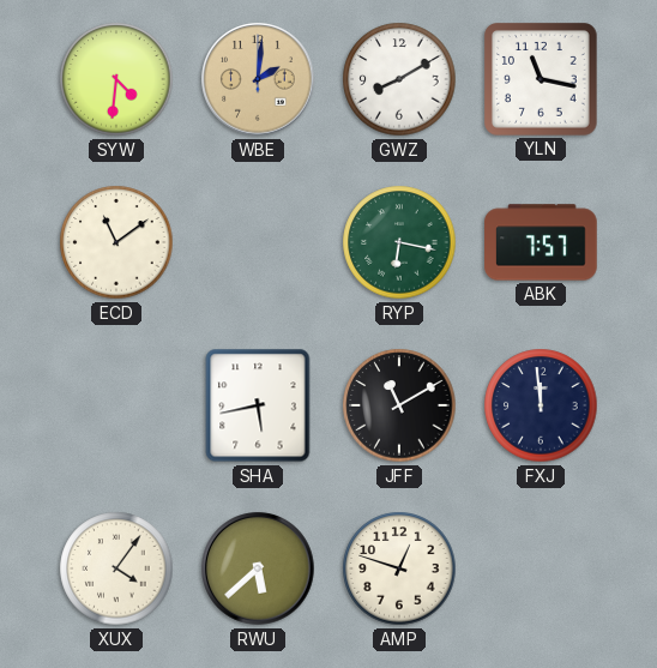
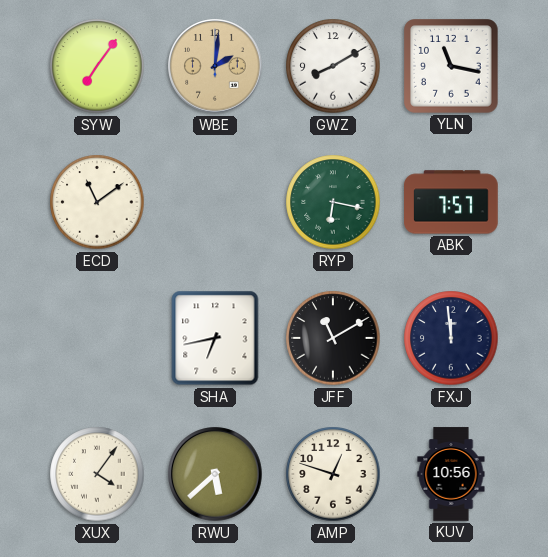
SYW: 4:31 -> 7:06
SHA: 5:43 -> 6:43
KUV: none -> 10:56
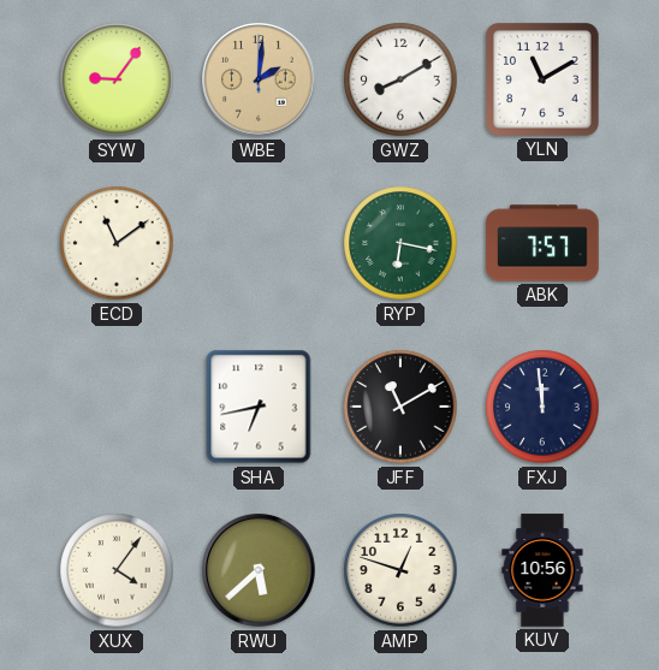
SYW: 7:06 -> 9:06
YLN: 11:17 -> 11:10
